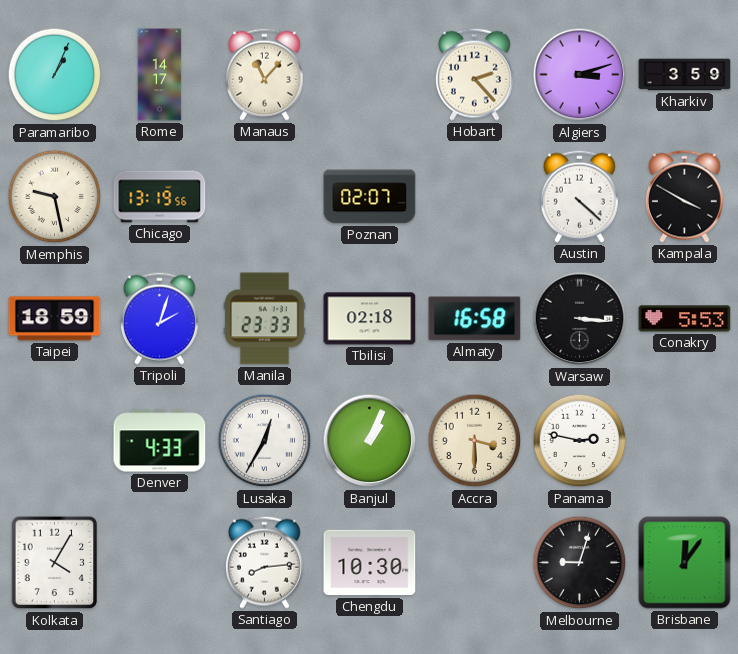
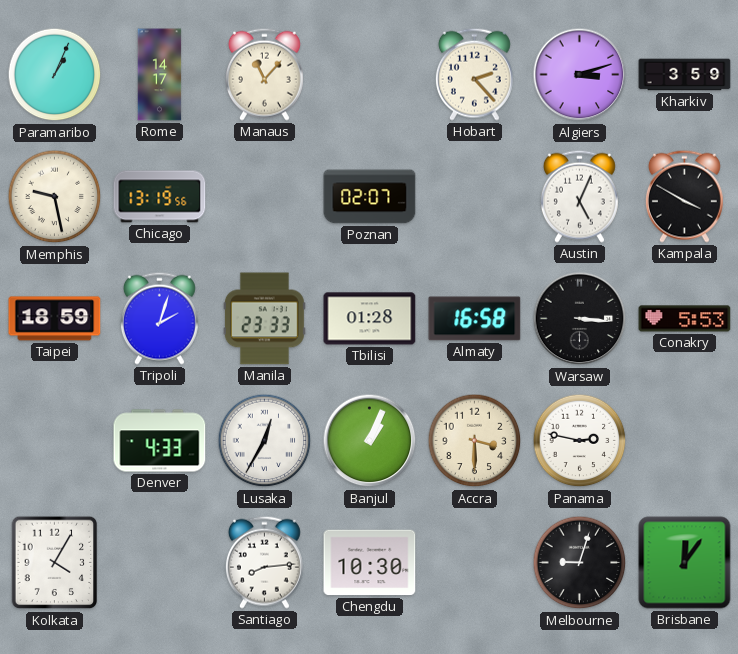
Austin: 4:22 -> 5:04
Tbilisi: 02:18 -> 01:28
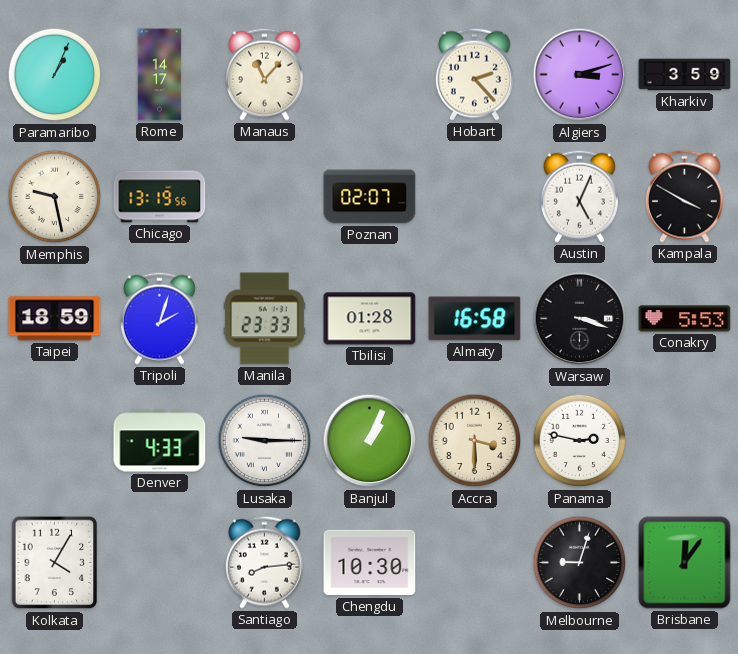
Warsaw: 3:16 -> 3:18
Lusaka: 12:35 -> 9:15
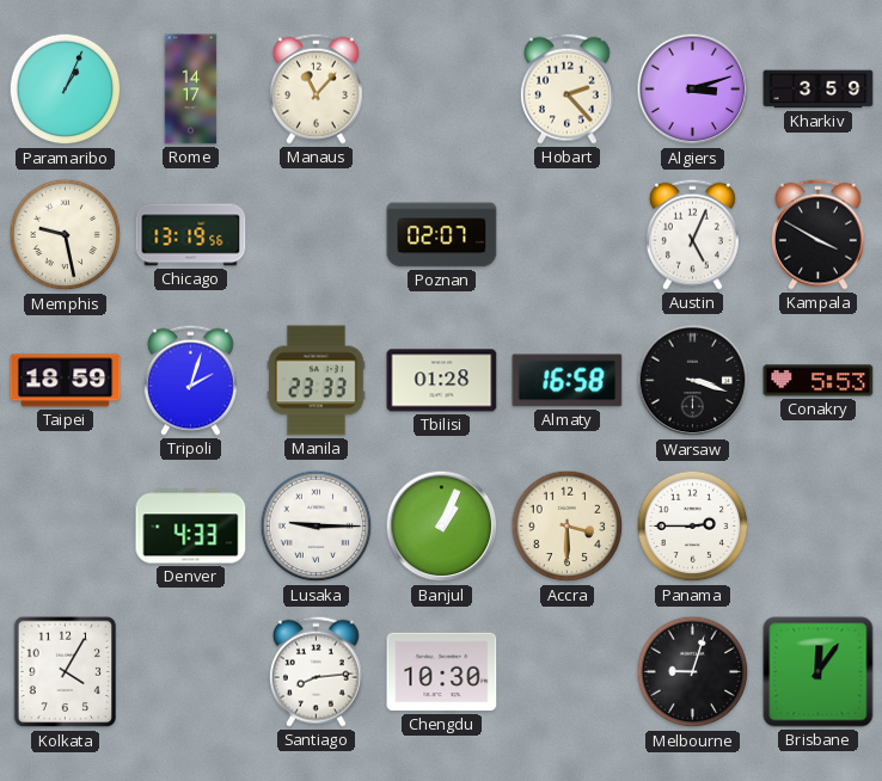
Panama: 2:47 -> 2:45
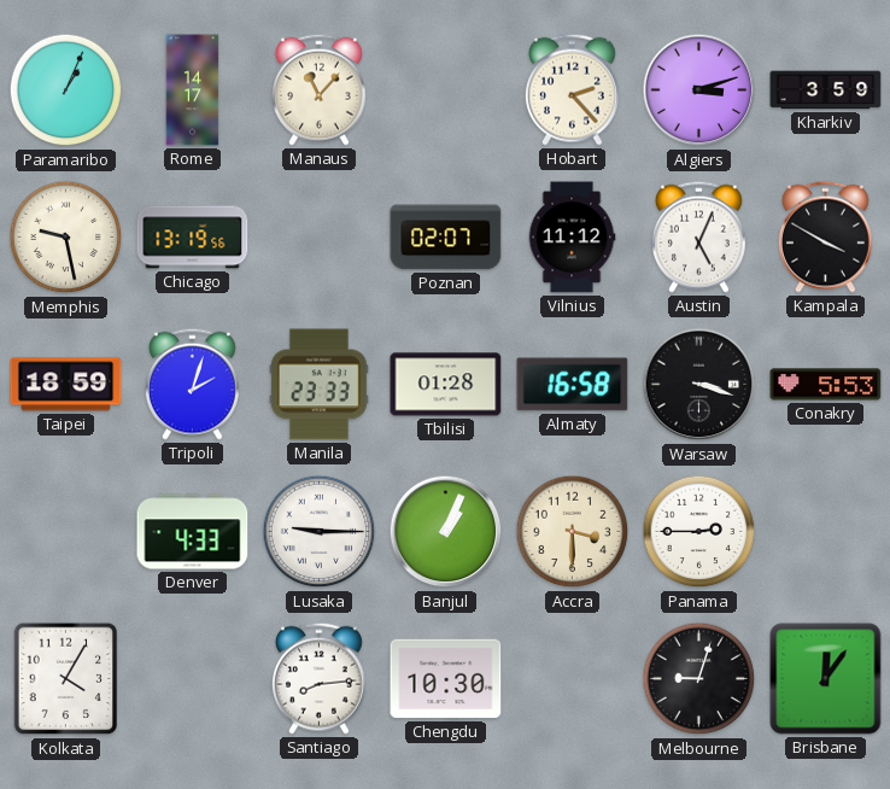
Vilnius: none -> 11:12
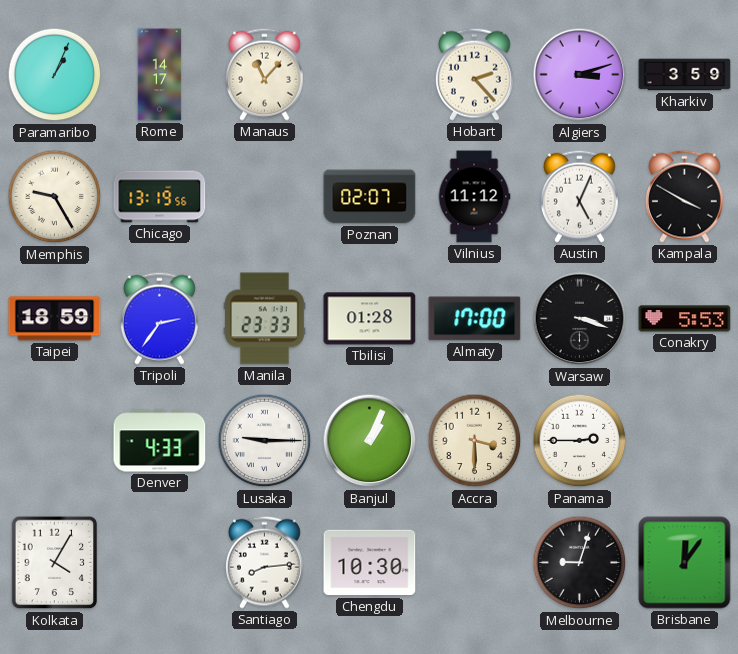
Memphis: 9:28 -> 9:25
Tripoli: 2:03 -> 2:36
Almaty: 16:58 -> 17:00
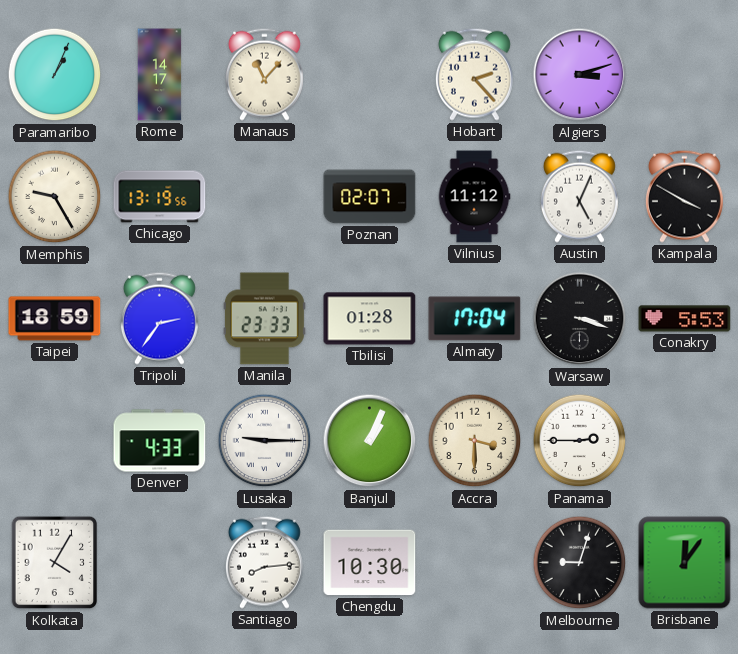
Kharkiv: 3:59 -> none
Almaty: 17:00 -> 17:04
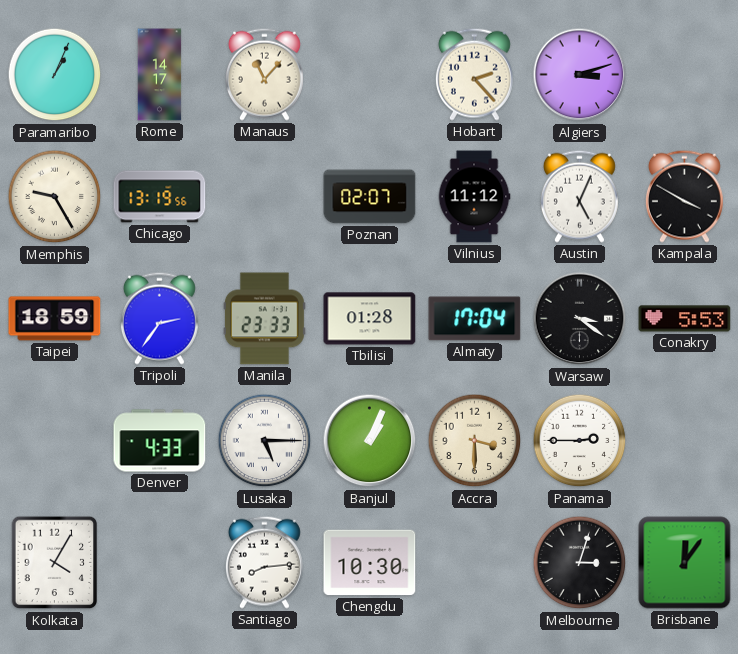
Warsaw: 3:18 -> 3:21
Lusaka: 9:15 -> 5:15
Melbourne: 9:03 -> 3:03
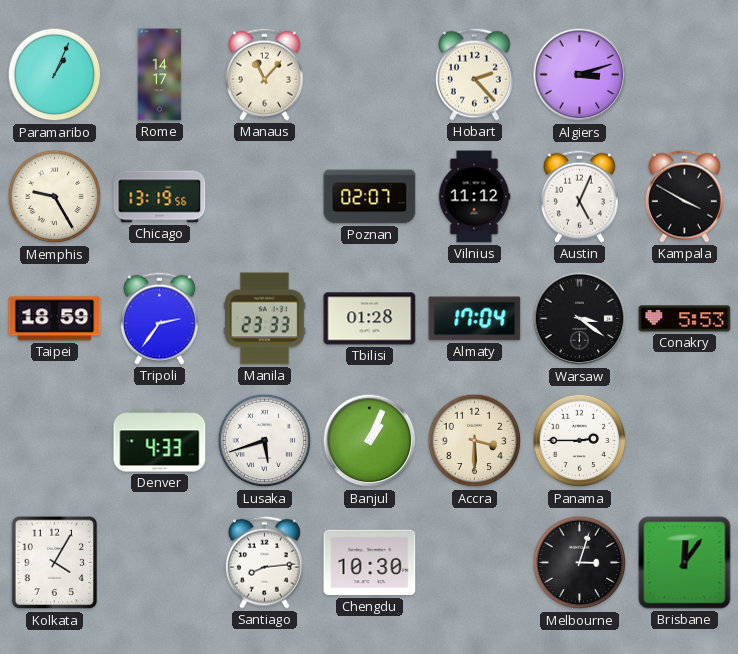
Lusaka: 5:15 -> 5:42
